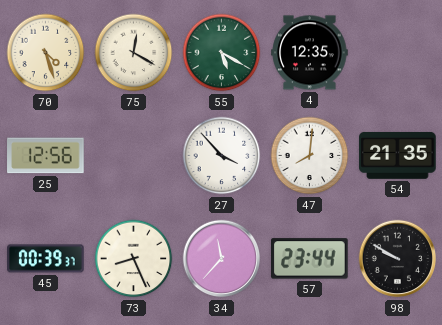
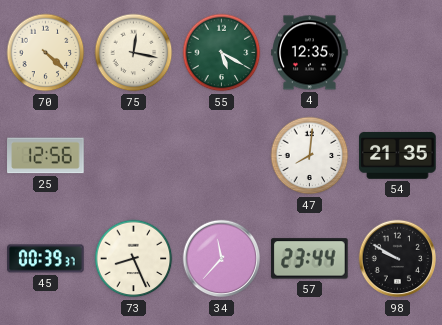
70: 4:27 -> 4:22
75: 12:20 -> 12:17
27: 3:53 -> none
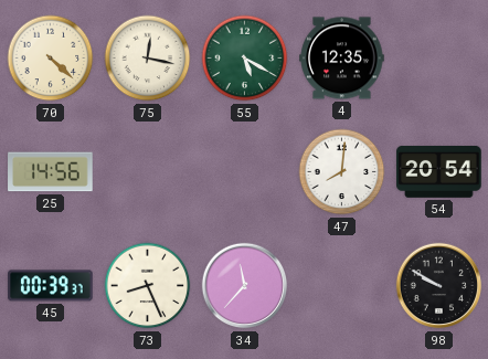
25: 12:56 -> 14:56
54: 21:35 -> 20:54
57: 23:44 -> none
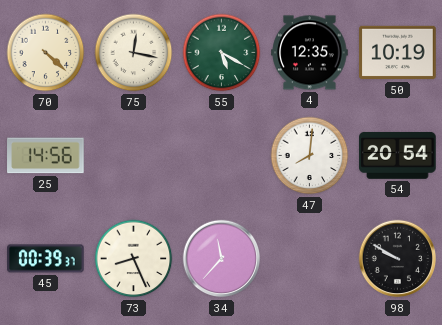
50: none -> 10:19
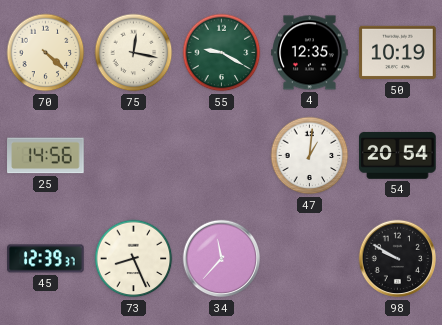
55: 5:20 -> 9:20
47: 8:01 -> 1:01
45: 00:39 -> 12:39
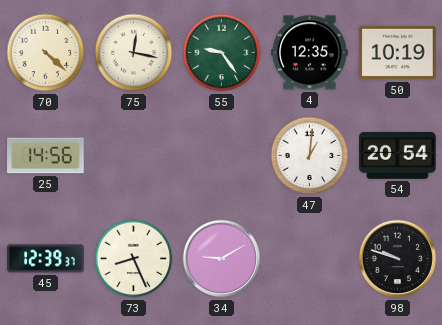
55: 9:20 -> 9:24
34: 11:37 -> 9:10
98: 9:50 -> 9:48
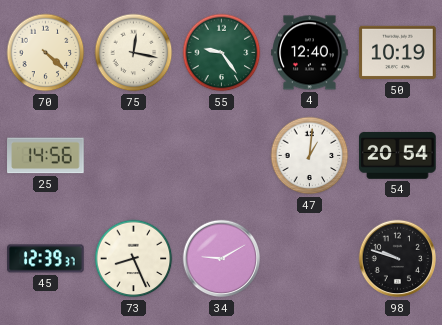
4: 12:35 -> 12:40
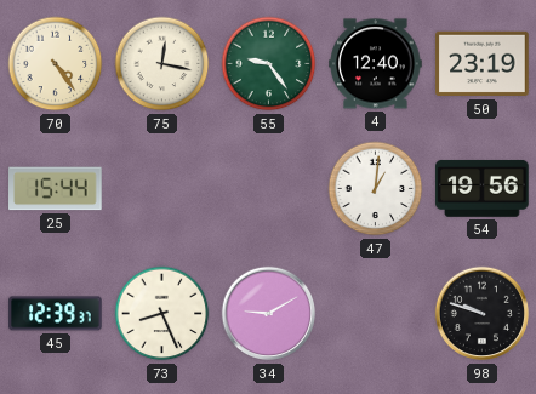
70: 4:22 -> 4:24
50: 10:19 -> 23:19
25: 14:56 -> 15:44
54: 20:54 -> 19:56
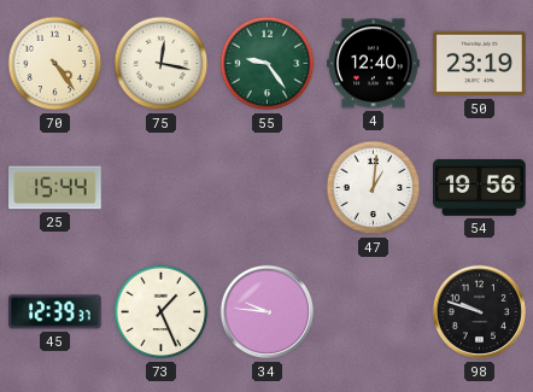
73: 8:26 -> 1:26
34: 9:10 -> 9:46
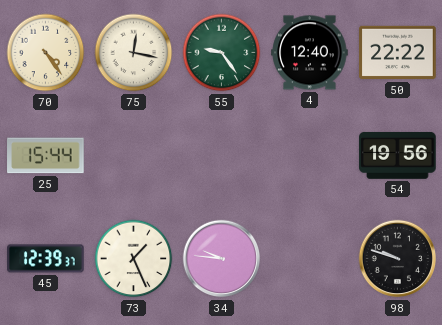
50: 23:19 -> 22:22
47: 1:01 -> none
